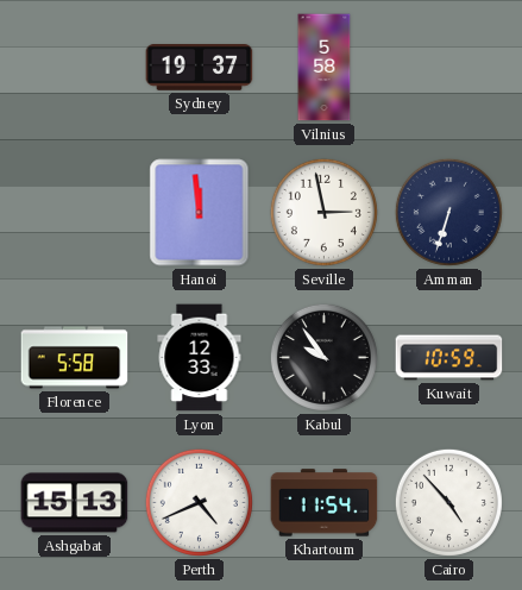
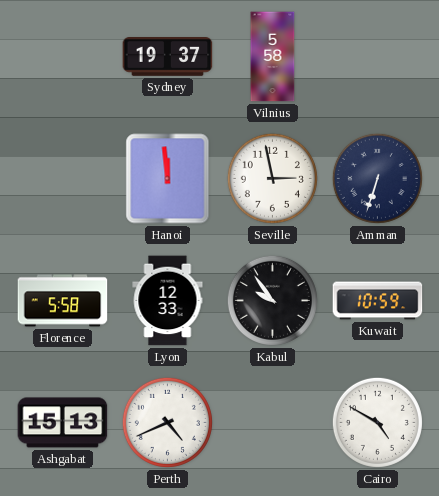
Khartoum: 11:54 -> none
Cairo: 4:53 -> 4:50
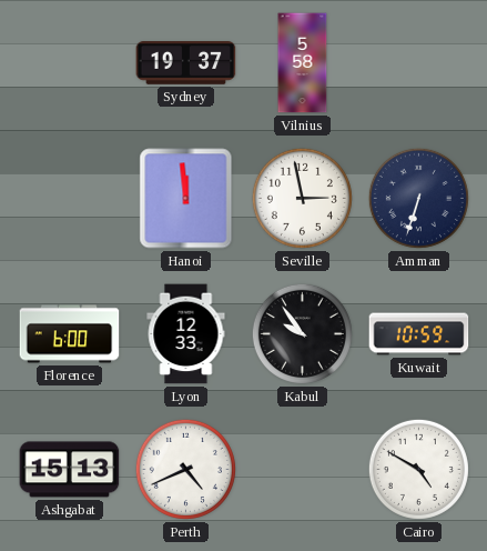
Florence: 5:58 -> 6:00
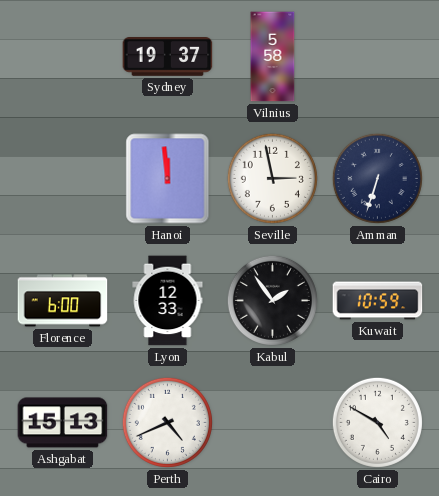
Kabul: 9:54 -> 1:54
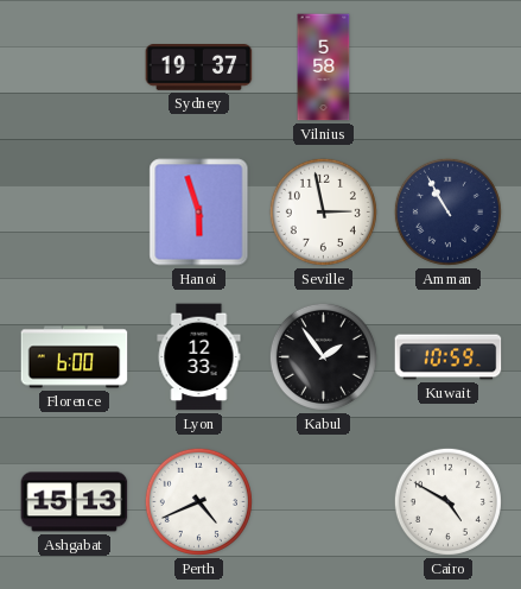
Hanoi: 11:59 -> 5:57
Amman: 6:33 -> 10:55
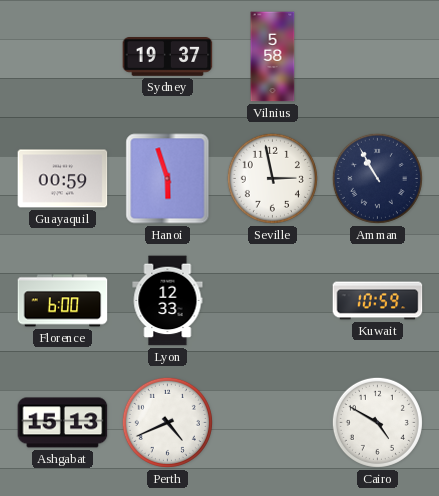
Guayaquil: none -> 00:59
Kabul: 1:54 -> none
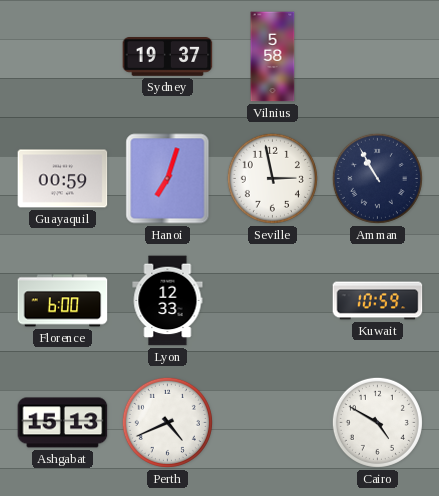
Hanoi: 5:57 -> 7:03
